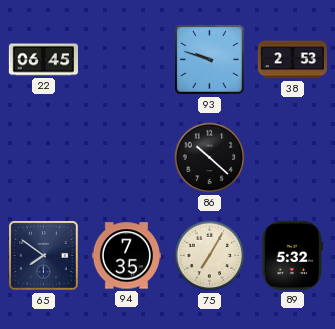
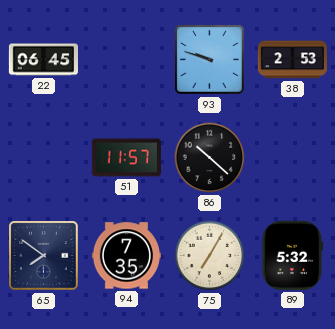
51: none -> 11:57
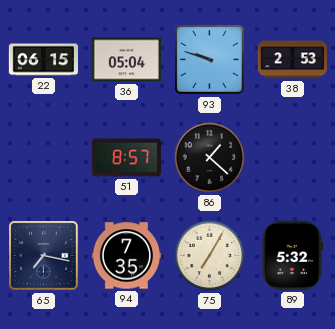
22: 06:45 -> 06:15
36: none -> 05:04
51: 11:57 -> 8:57
86: 10:22 -> 1:22
65: 7:51 -> 7:17
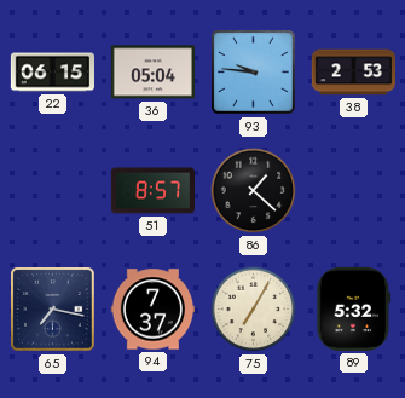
93: 9:48 -> 9:46
94: 7:35 -> 7:37
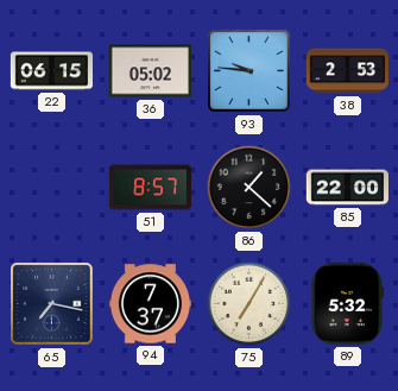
36: 05:04 -> 05:02
85: none -> 22:00
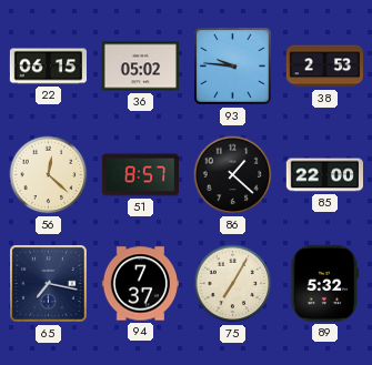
56: none -> 12:22
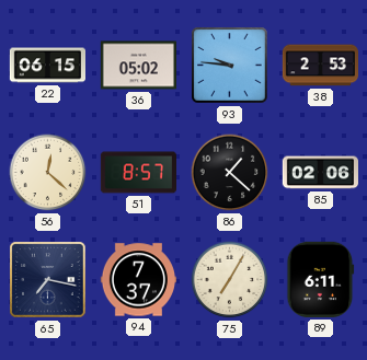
85: 22:00 -> 02:06
89: 5:32 -> 6:11
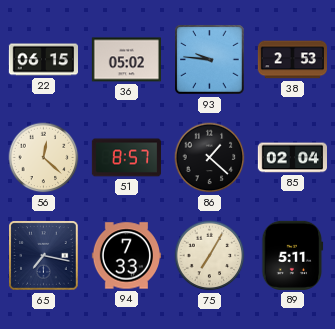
85: 02:06 -> 02:04
94: 7:37 -> 7:33
89: 6:11 -> 5:11
